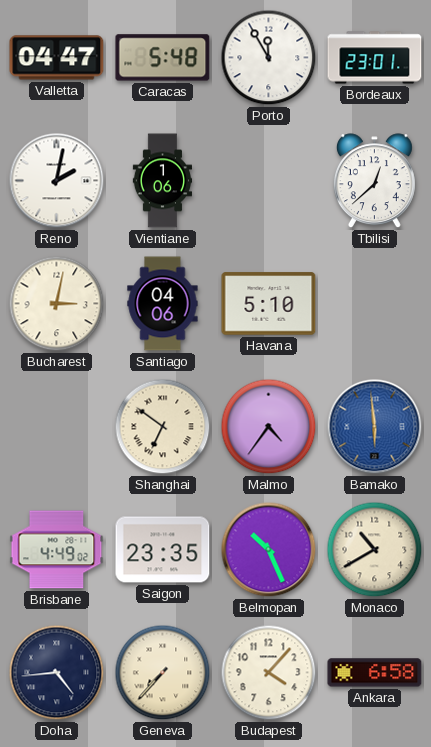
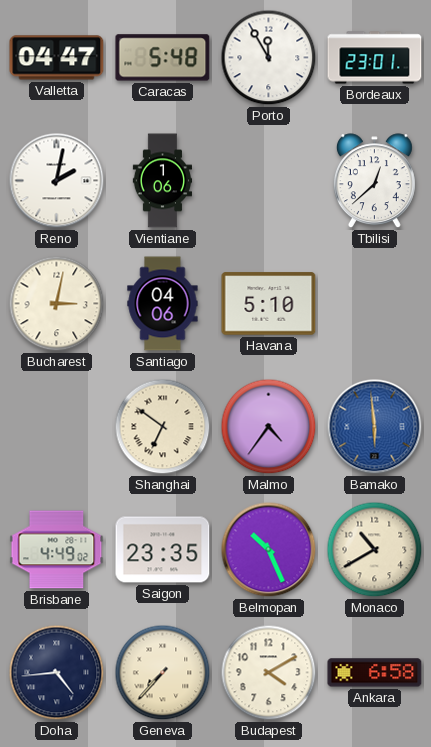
Budapest: 4:07 -> 4:10
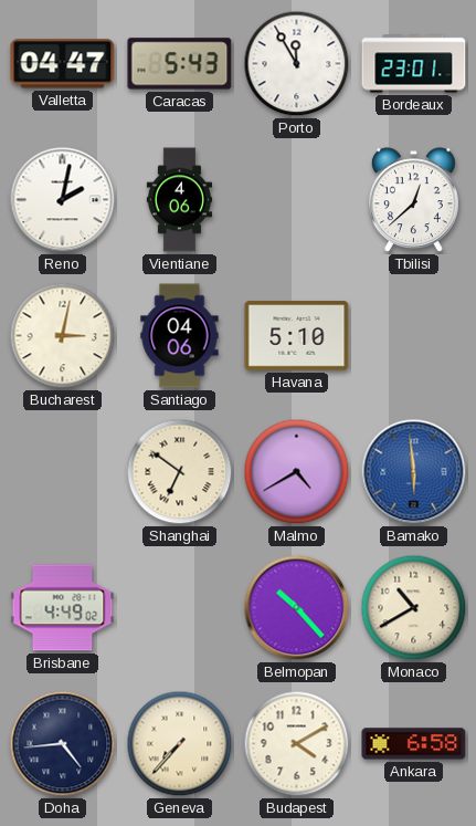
Caracas: 5:48 -> 5:43
Vientiane: 1:06 -> 4:06
Malmo: 4:36 -> 4:40
Saigon: 23:35 -> none
Belmopan: 10:26 -> 10:23
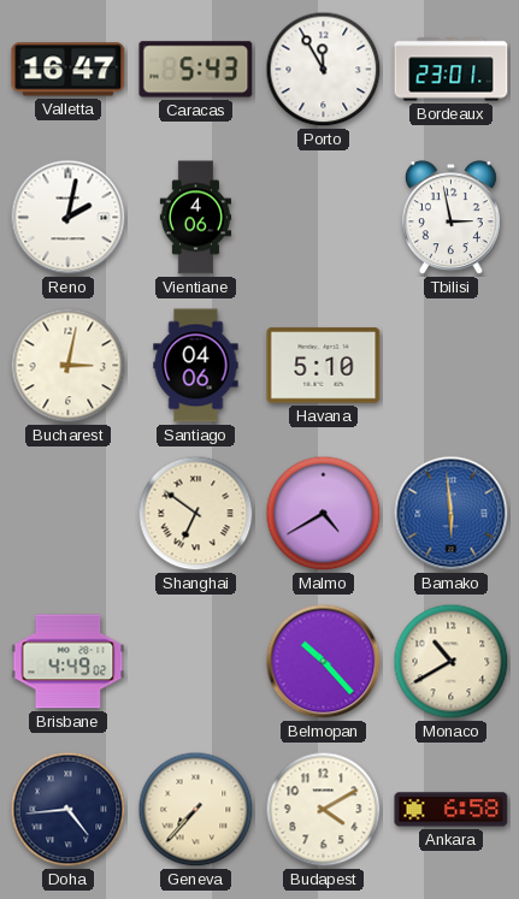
Valletta: 04:47 -> 16:47
Tbilisi: 12:38 -> 2:58
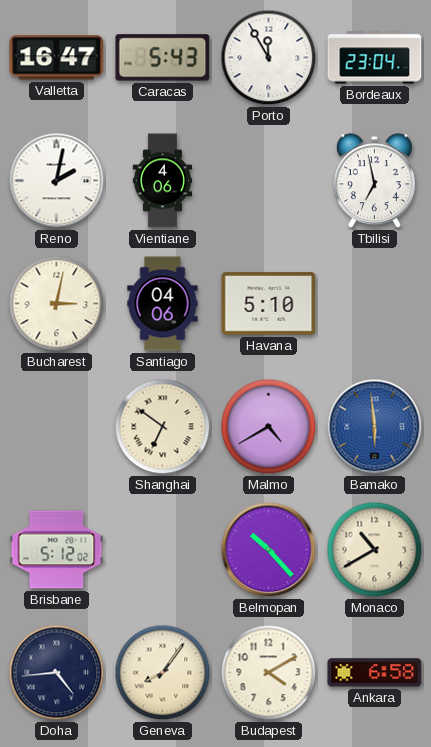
Bordeaux: 23:01 -> 23:04
Tbilisi: 2:58 -> 6:58
Brisbane: 4:49 -> 5:12
Geneva: 7:37 -> 8:06
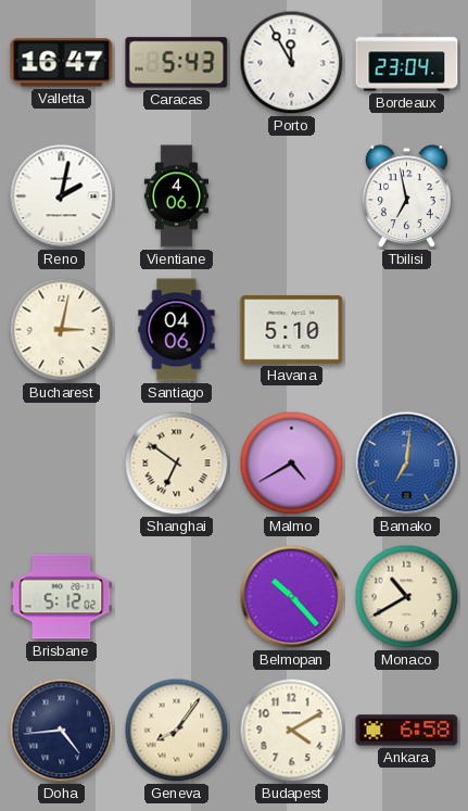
Bamako: 5:59 -> 7:01
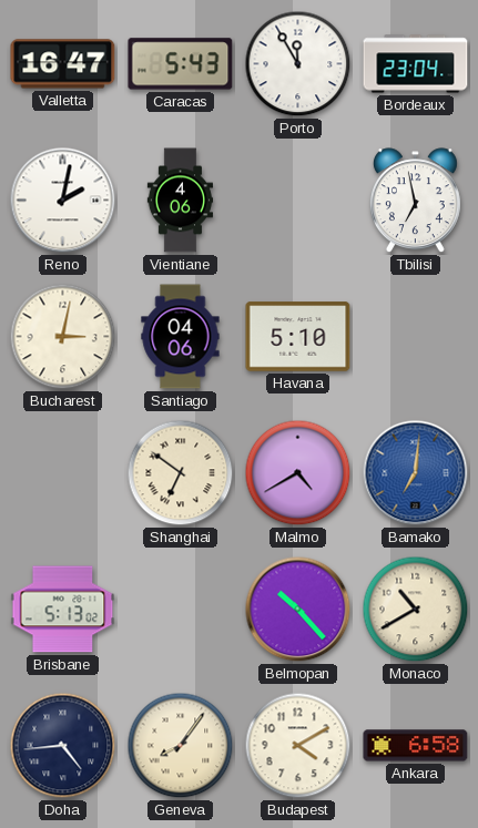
Brisbane: 5:12 -> 5:13
